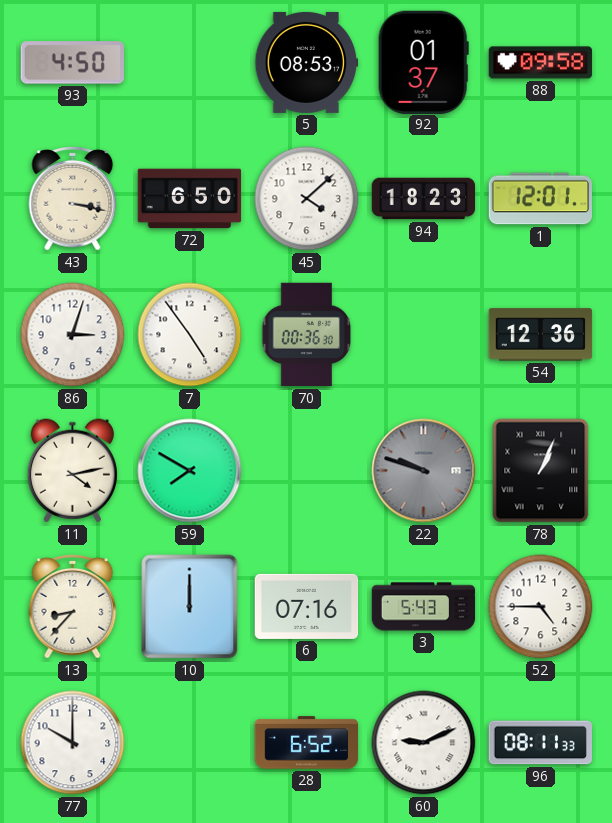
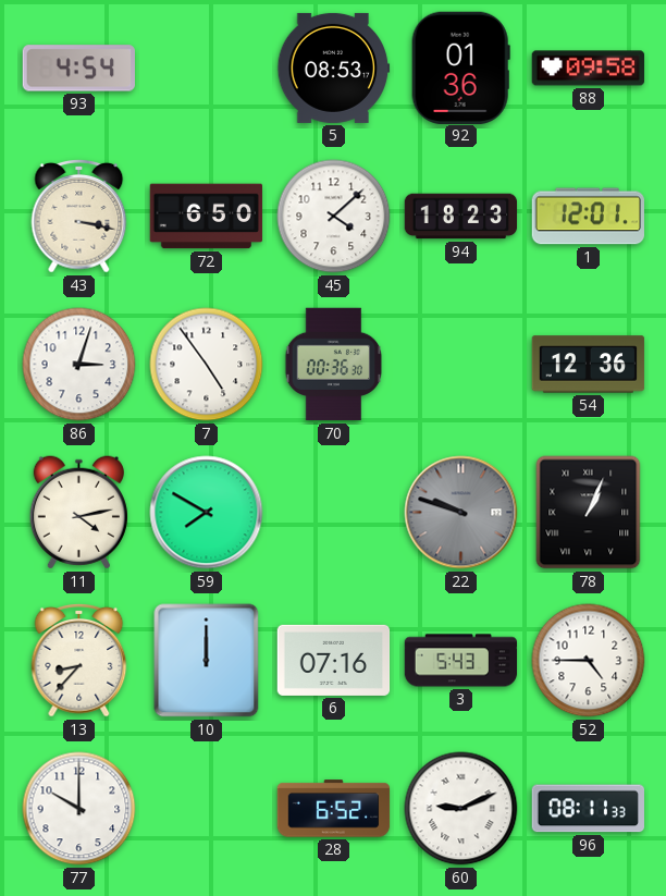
93: 4:50 -> 4:54
92: 01:37 -> 01:36
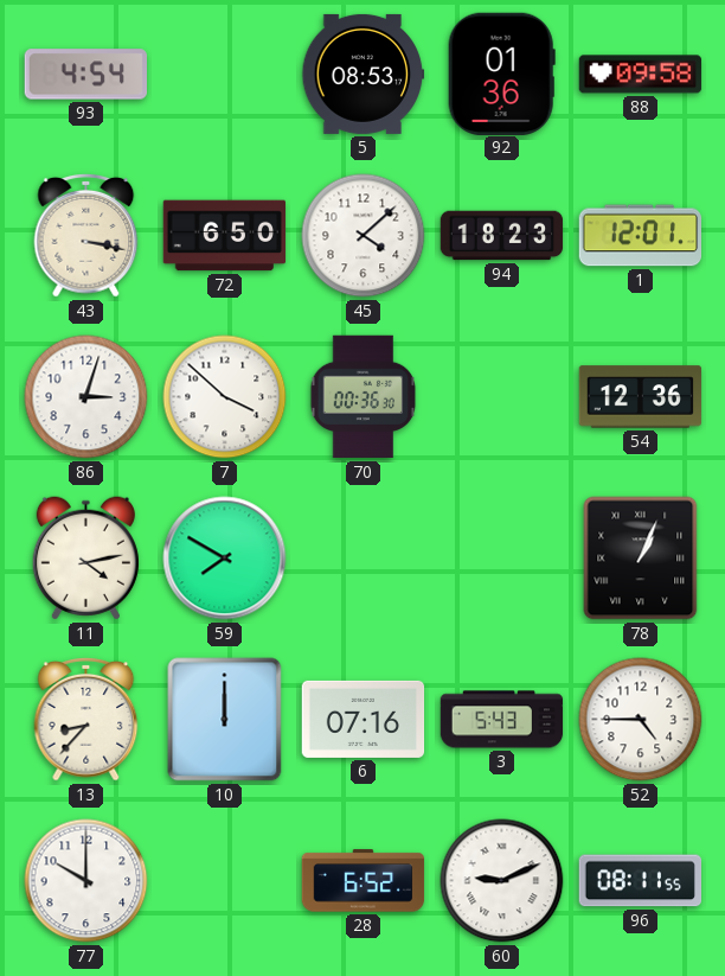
7: 4:54 -> 3:52
22: 9:48 -> none
96: 08:11:33 -> 08:11:55
